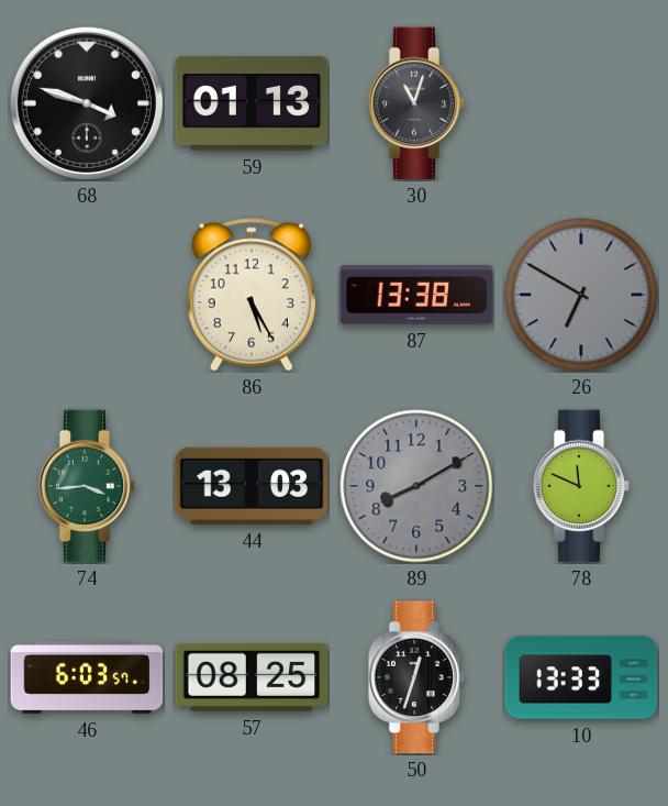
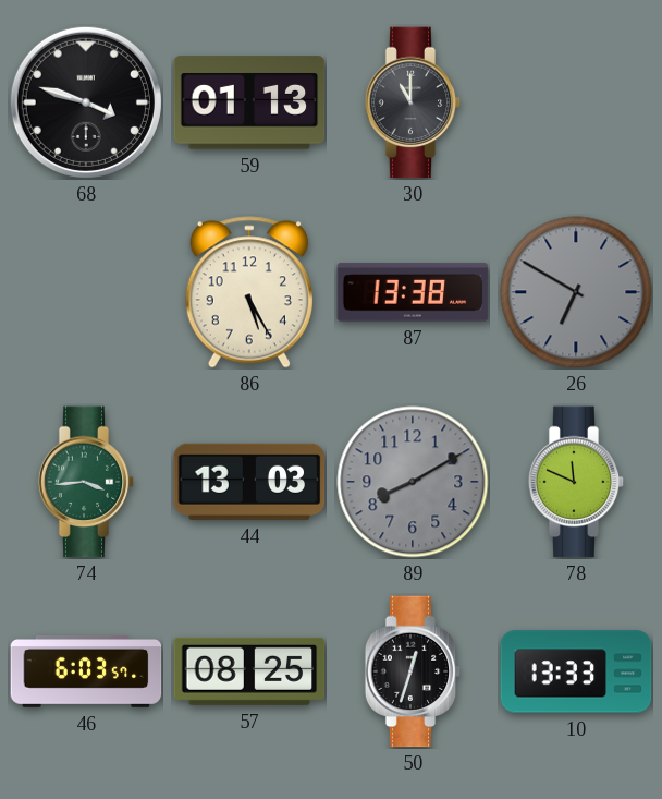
30: 11:03 -> 11:00
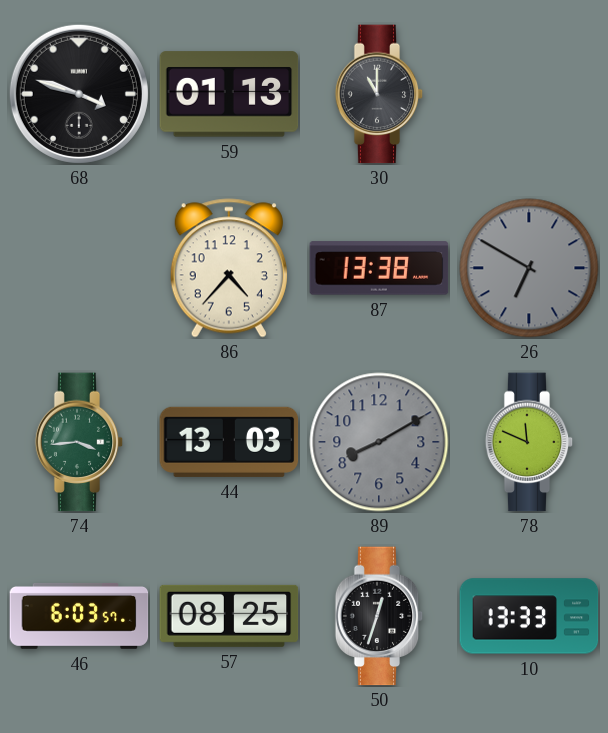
86: 5:25 -> 4:37
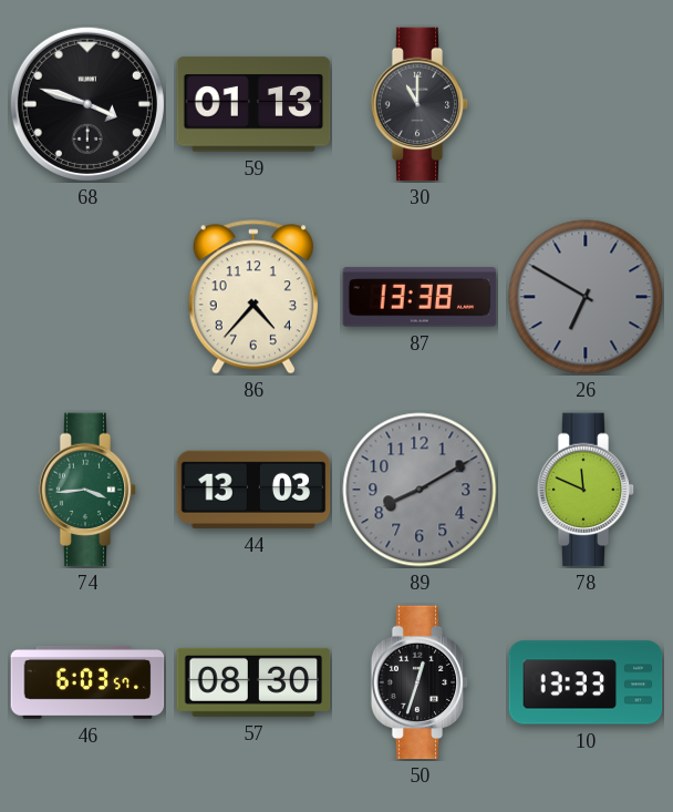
57: 08:25 -> 08:30
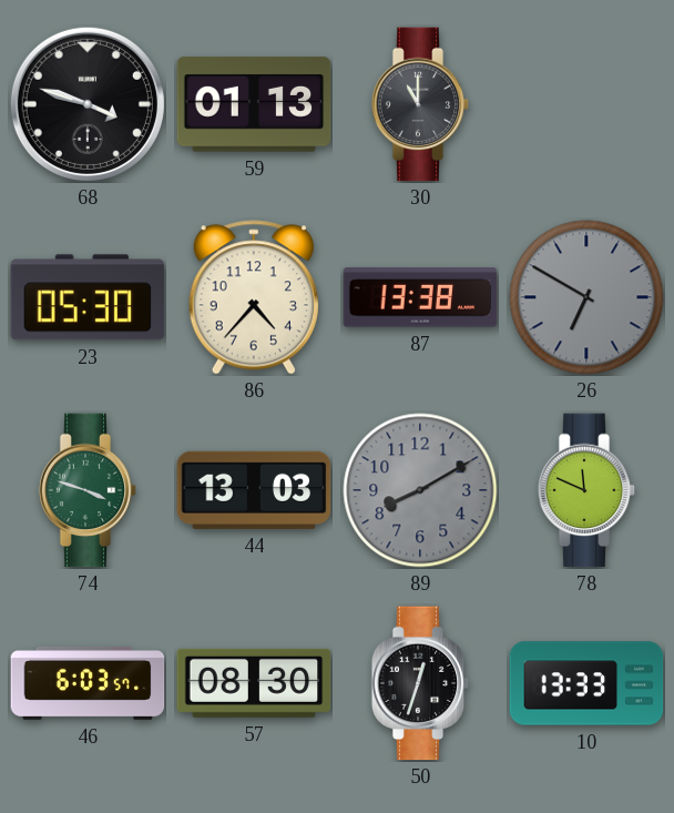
23: none -> 05:30
74: 3:44 -> 3:48
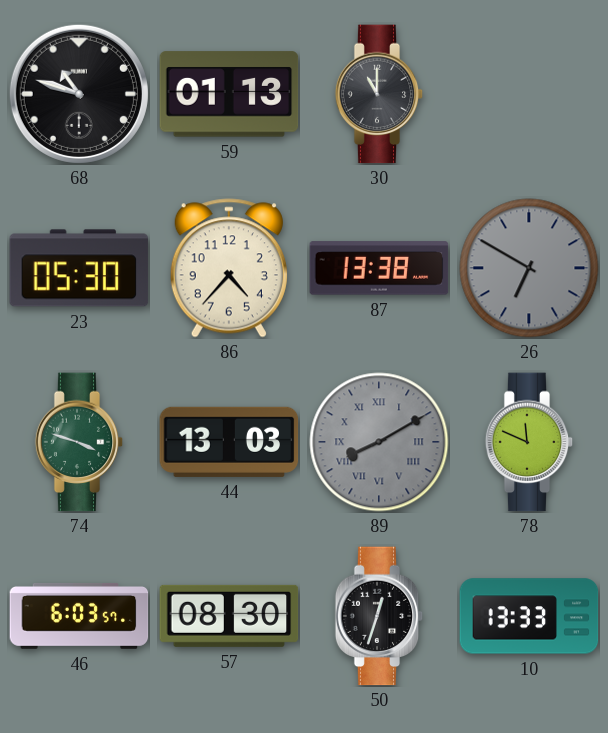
68: 3:48 -> 10:48
89 numerals: Arabic -> Roman
